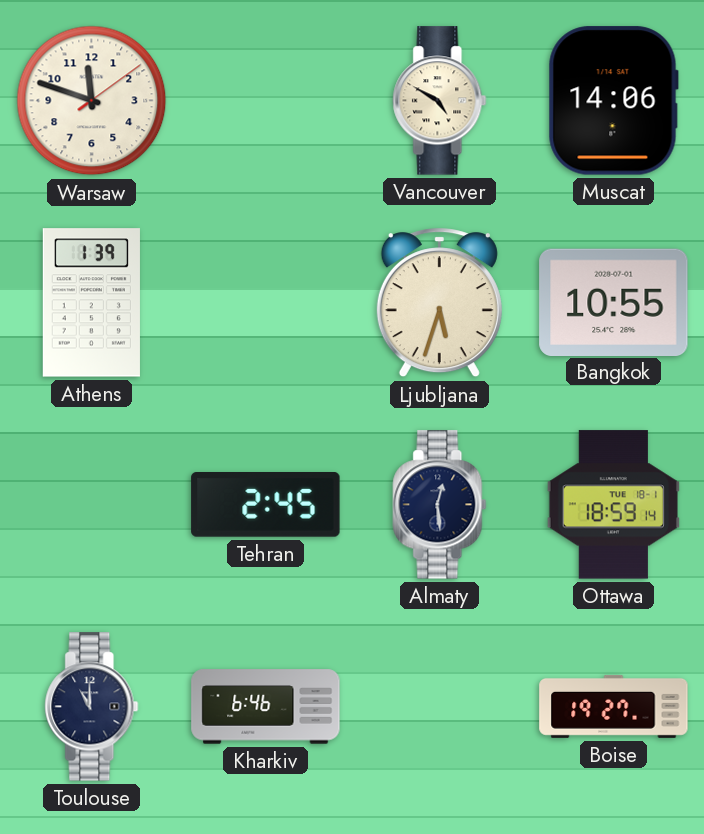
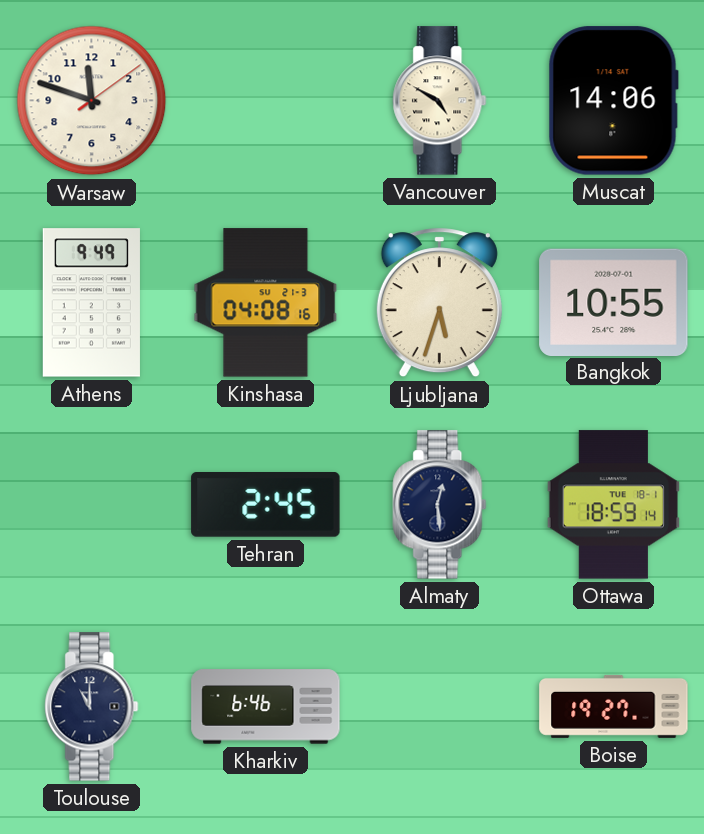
Athens: 1:39 -> 9:49
Kinshasa: none -> 04:08
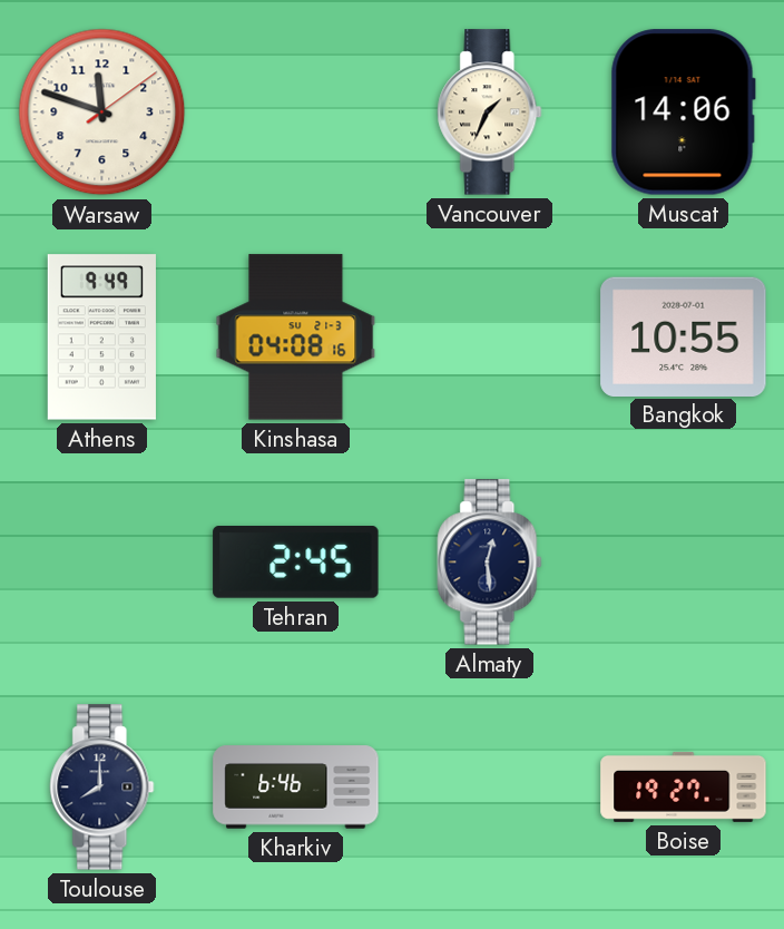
Vancouver: 4:50 -> 1:34
Ljubljana: 5:33 -> none
Ottawa: 18:59 -> none
Toulouse: 11:00 -> 8:00
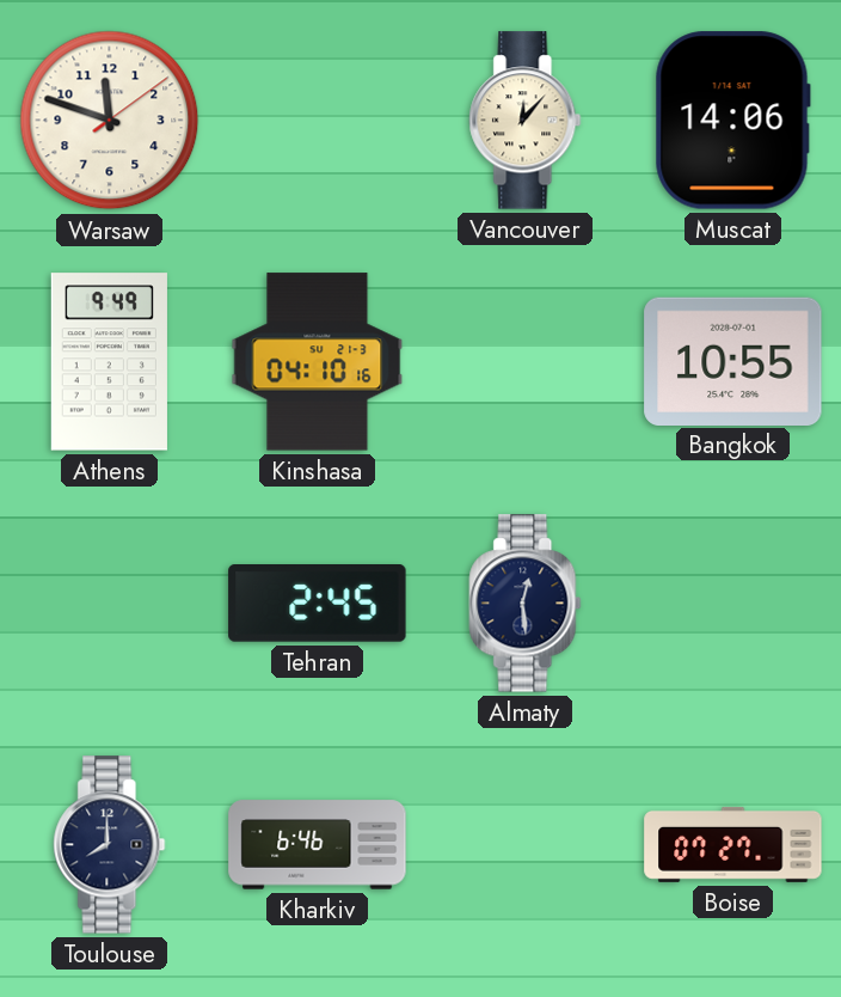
Vancouver: 1:34 -> 12:07
Kinshasa: 04:08 -> 04:10
Boise: 19:27 -> 07:27
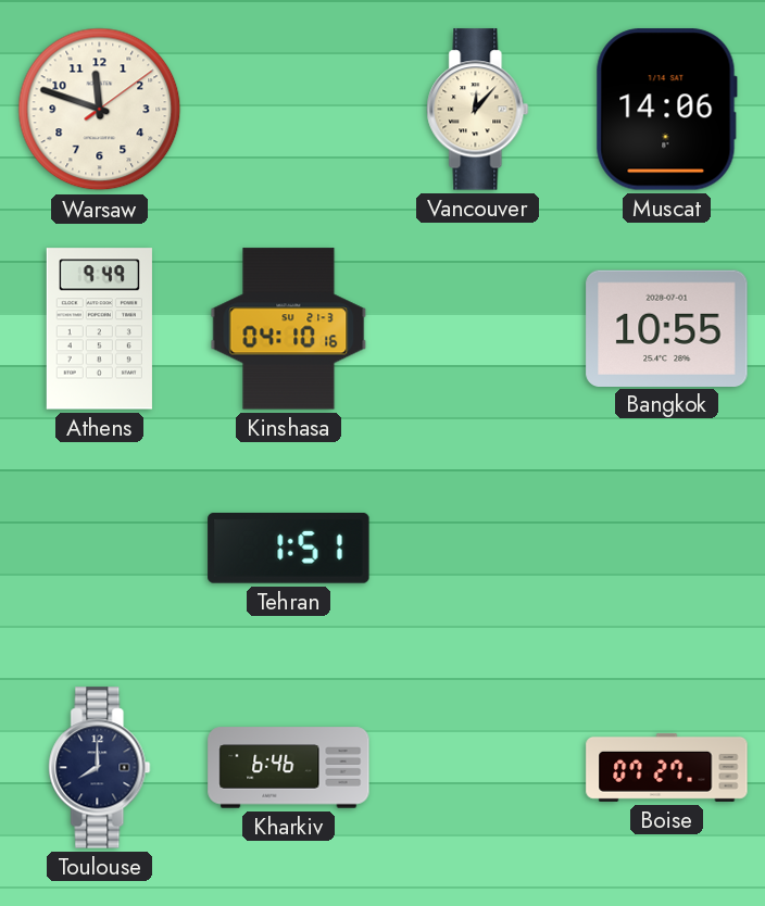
Tehran: 2:45 -> 1:51
Almaty: 12:29 -> none
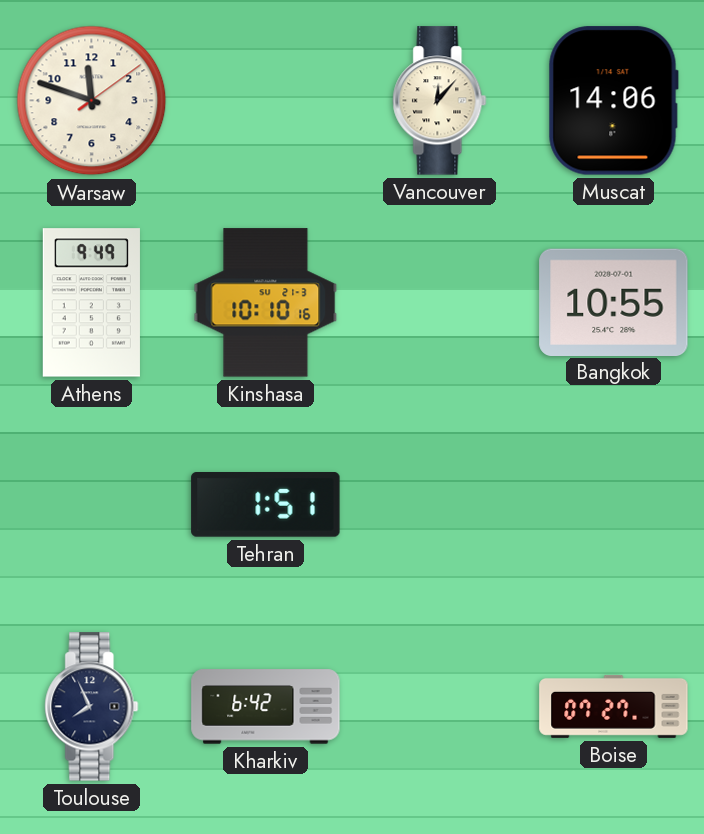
Kinshasa: 04:10 -> 10:10
Toulouse: 8:00 -> 7:56
Kharkiv: 6:46 -> 6:42
